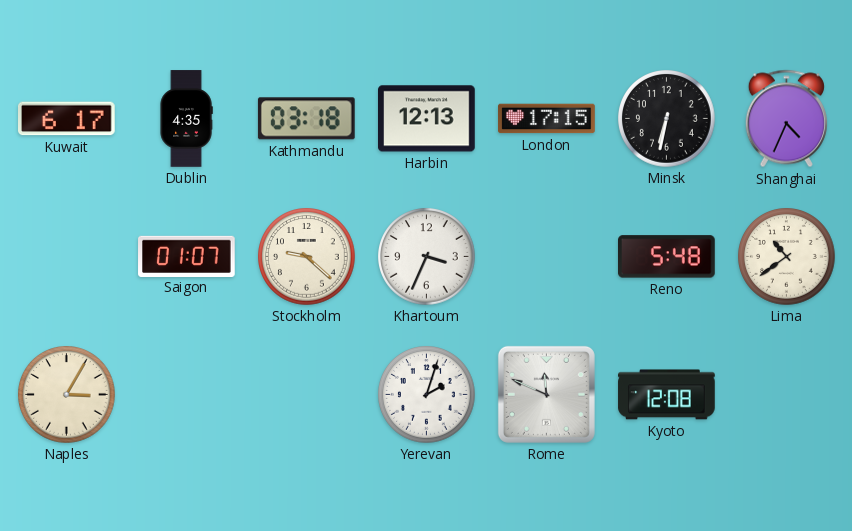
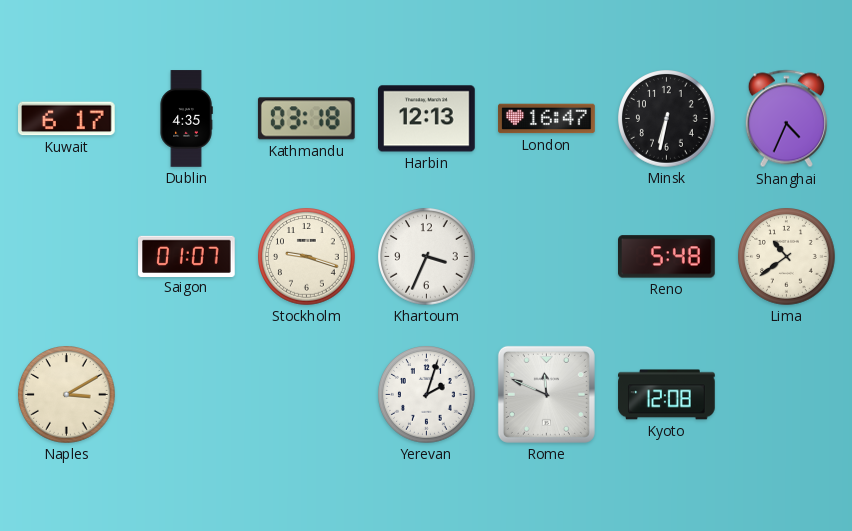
London: 17:15 -> 16:47
Stockholm: 9:22 -> 9:18
Naples: 3:05 -> 3:10
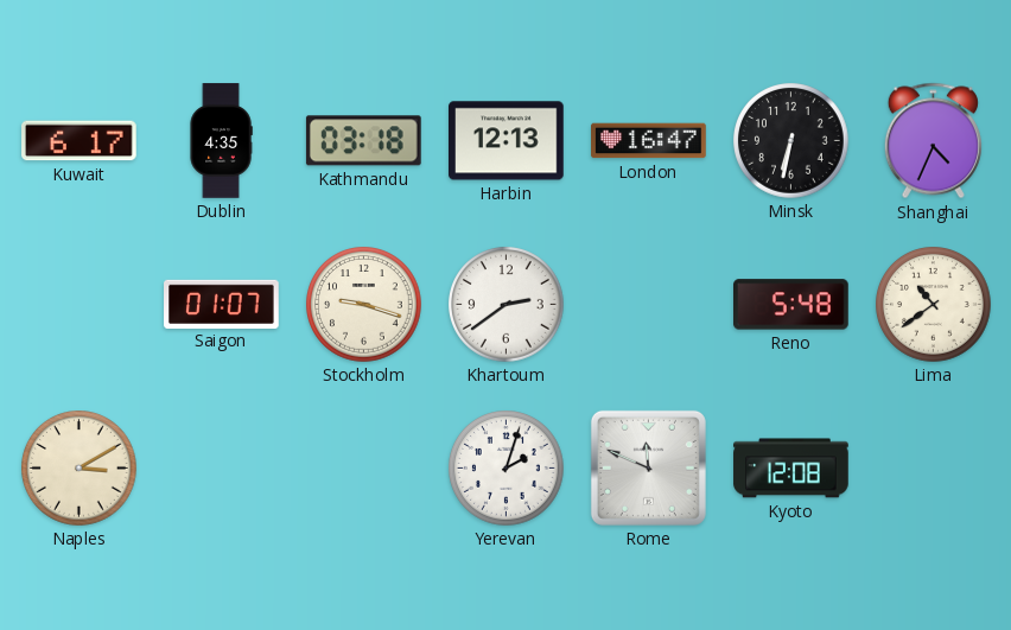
Khartoum: 3:34 -> 2:39
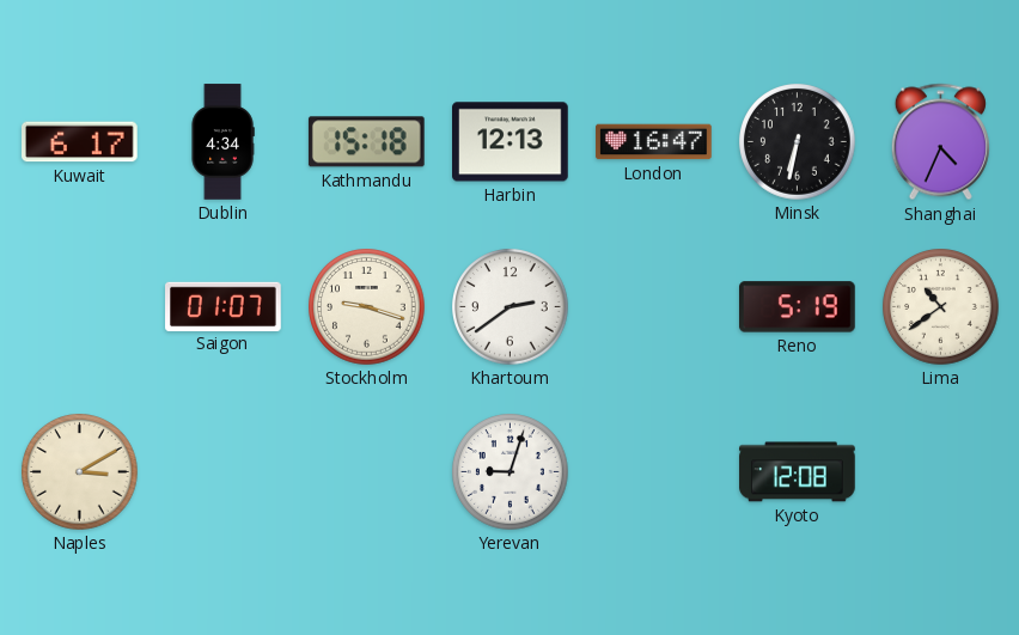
Dublin: 4:35 -> 4:34
Kathmandu: 03:18 -> 15:18
Reno: 5:48 -> 5:19
Yerevan: 2:03 -> 9:03
Rome: 11:49 -> none
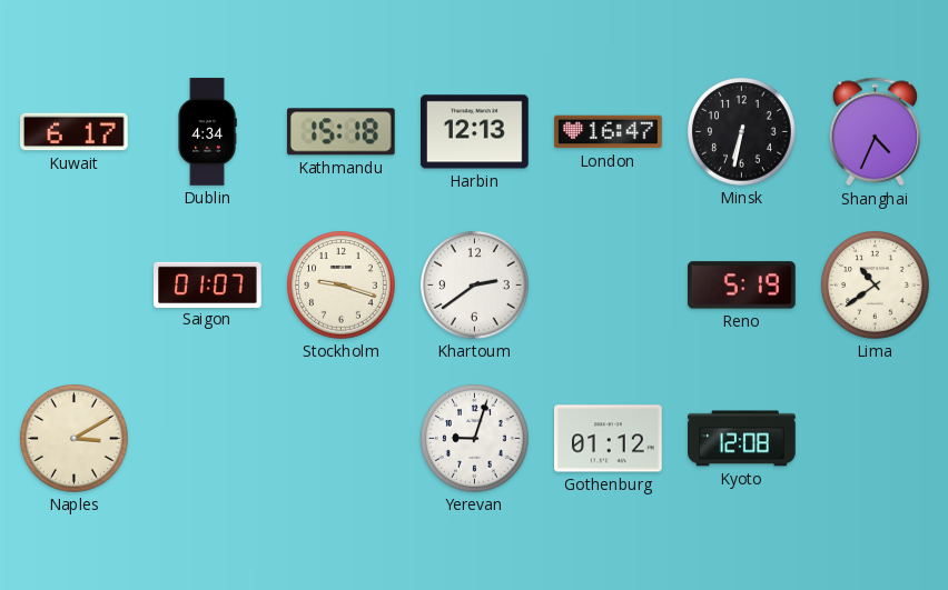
Gothenburg: none -> 01:12
